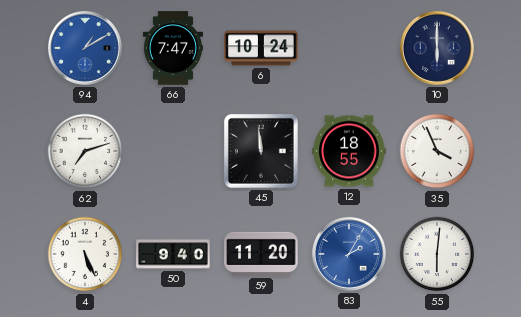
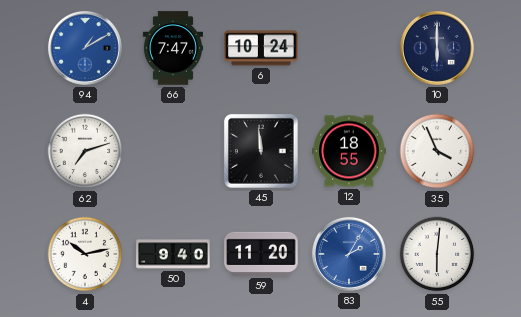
4: 5:26 -> 10:13
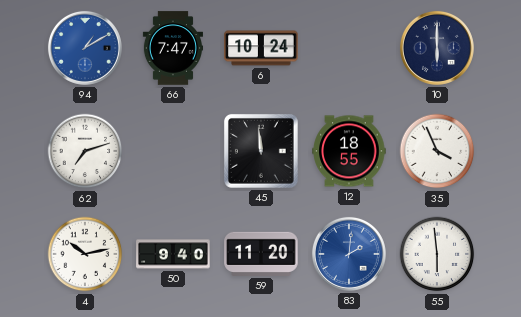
83: 2:05 -> 2:01
55: 6:01 -> 5:59
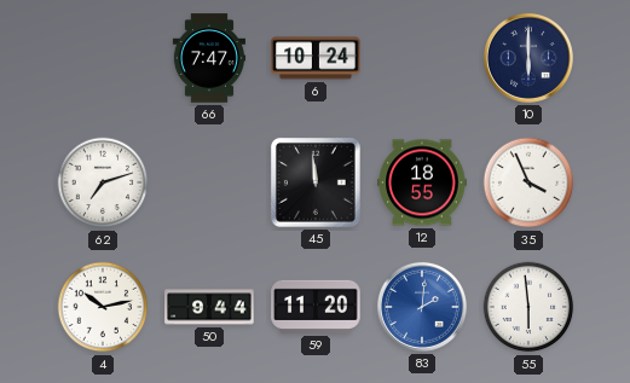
94: 1:10 -> none
50: 9:40 -> 9:44
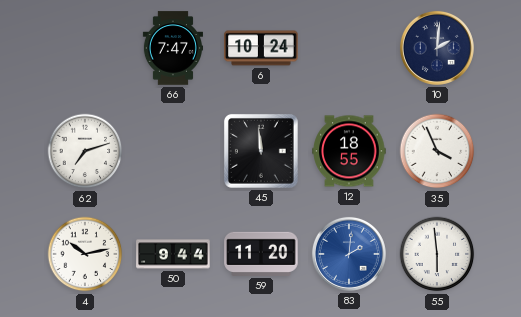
10: 6:00 -> 2:01
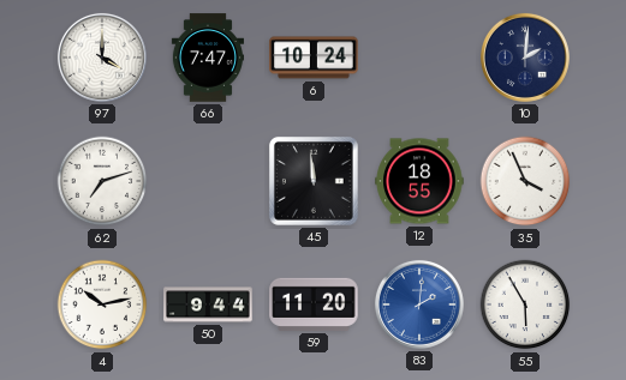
97: none -> 4:00
55: 5:59 -> 5:55
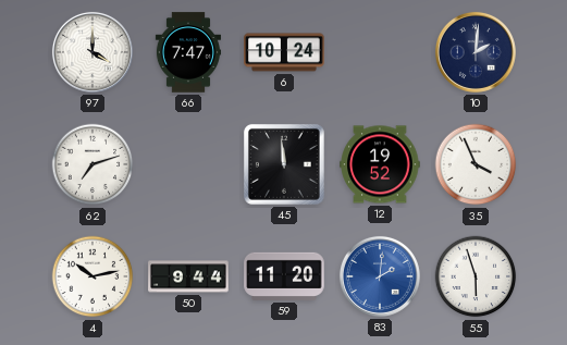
12: 18:55 -> 19:52
55: 5:55 -> 5:57
